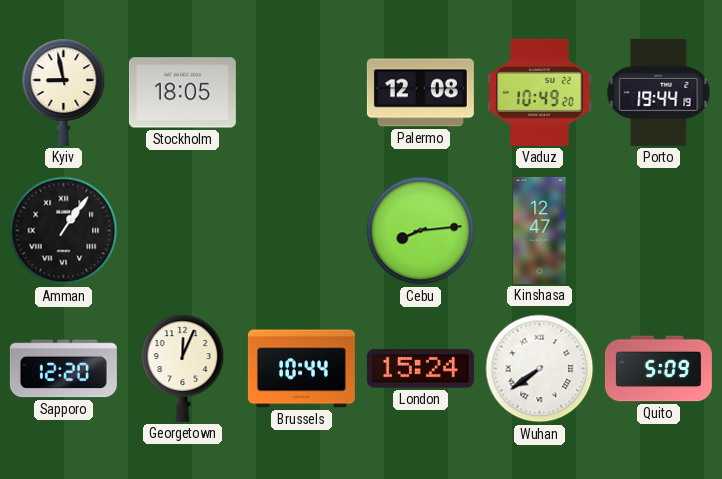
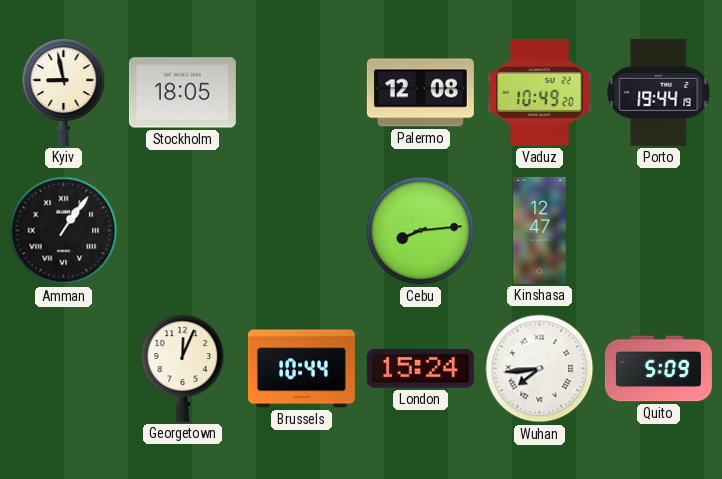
Sapporo: 12:20 -> none
Wuhan: 7:39 -> 7:44
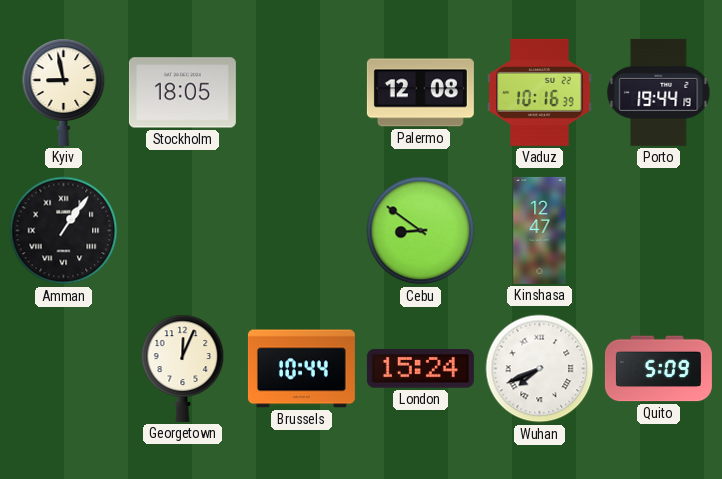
Vaduz: 10:49 -> 10:16
Cebu: 8:14 -> 8:51
Wuhan: 7:44 -> 7:41
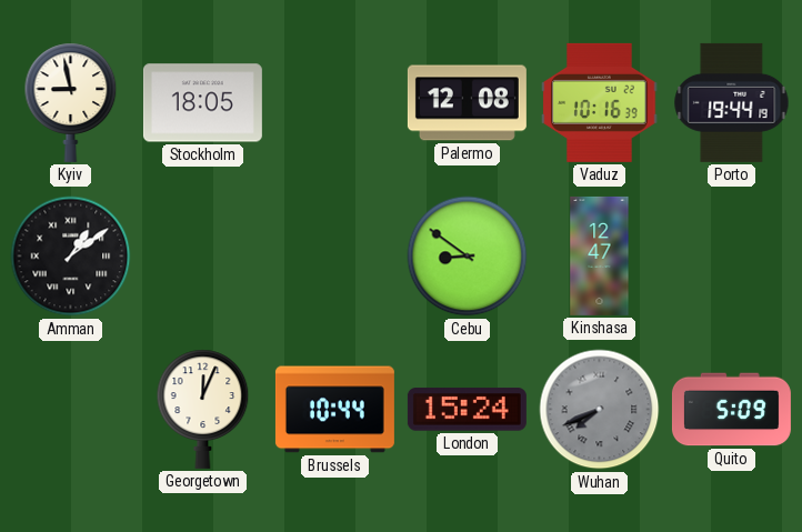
Amman: 1:06 -> 1:09
Wuhan dial: white -> grey
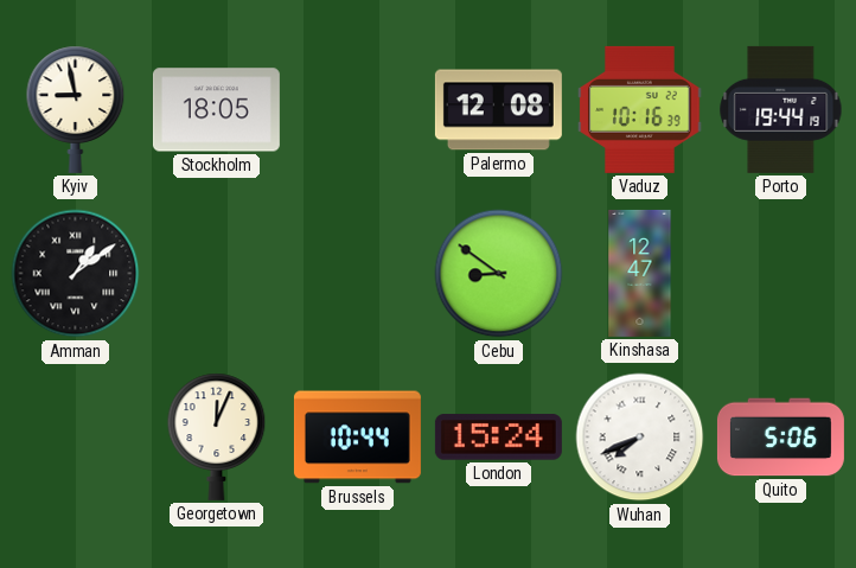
Wuhan dial: grey -> white
Quito: 5:09 -> 5:06
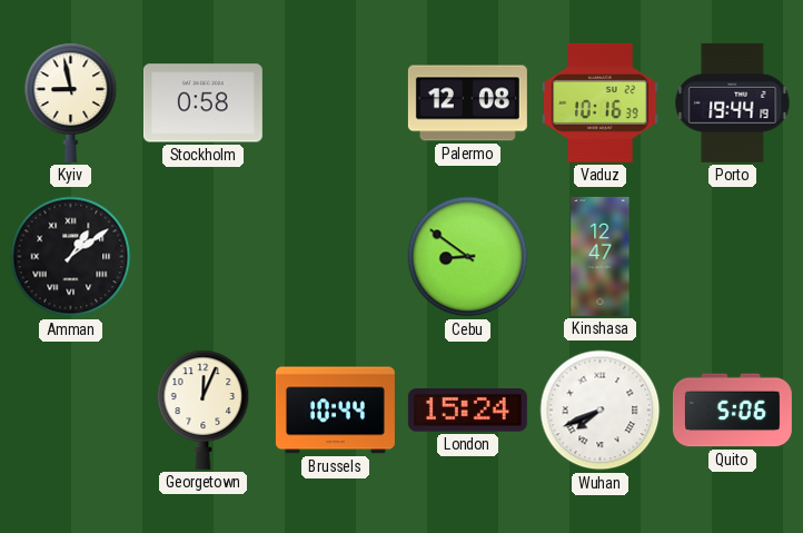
Stockholm: 18:05 -> 0:58
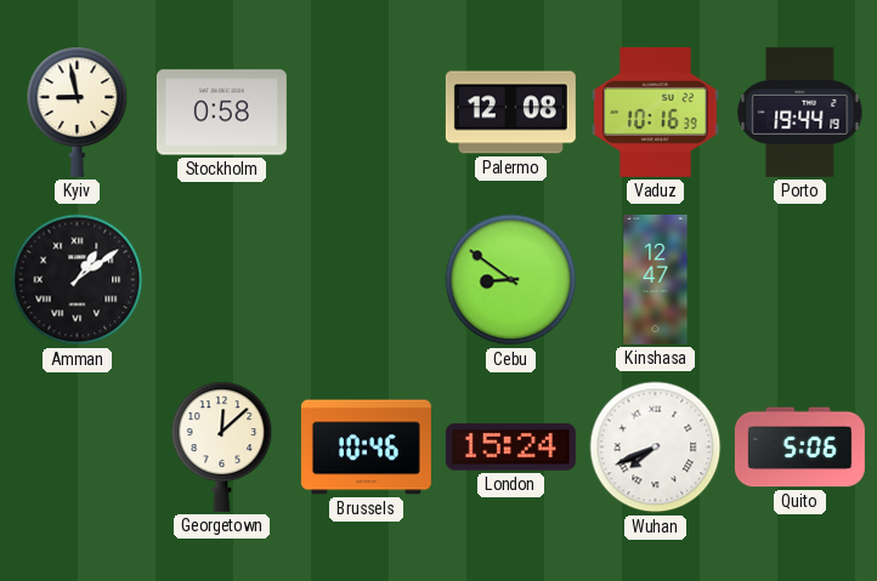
Georgetown: 12:04 -> 12:08
Brussels: 10:44 -> 10:46
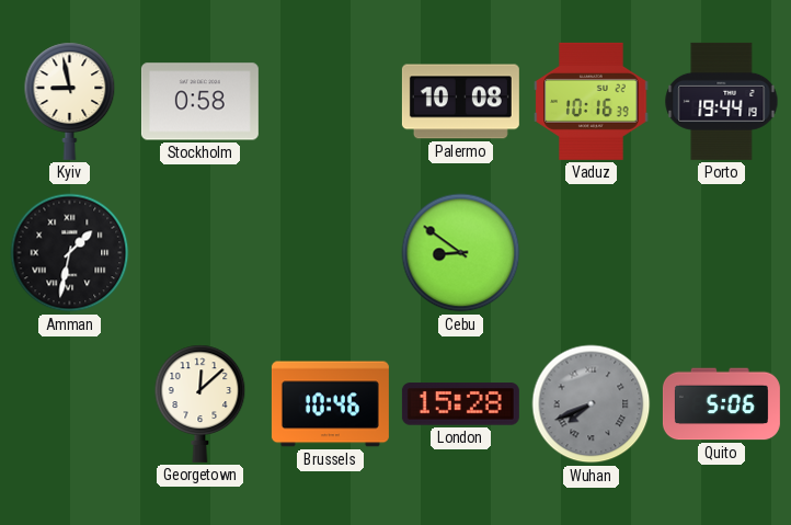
Palermo: 12:08 -> 10:08
Amman: 1:09 -> 1:32
Kinshasa: 12:47 -> none
London: 15:24 -> 15:28
Wuhan dial: white -> grey
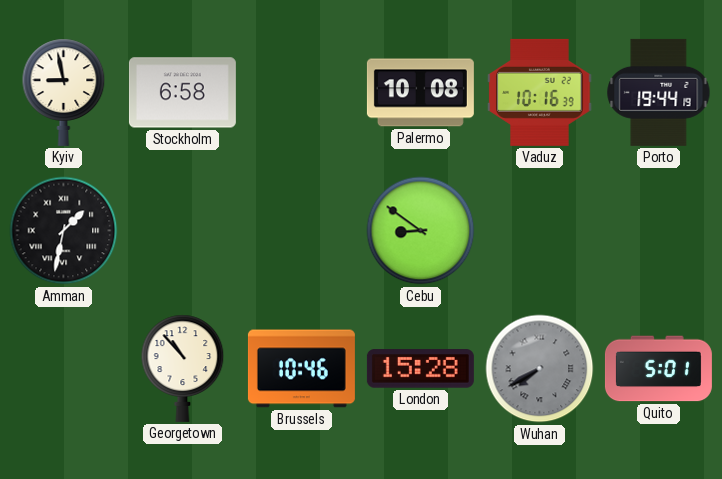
Stockholm: 0:58 -> 6:58
Georgetown: 12:08 -> 10:53
Wuhan: 7:41 -> 7:40
Quito: 5:06 -> 5:01
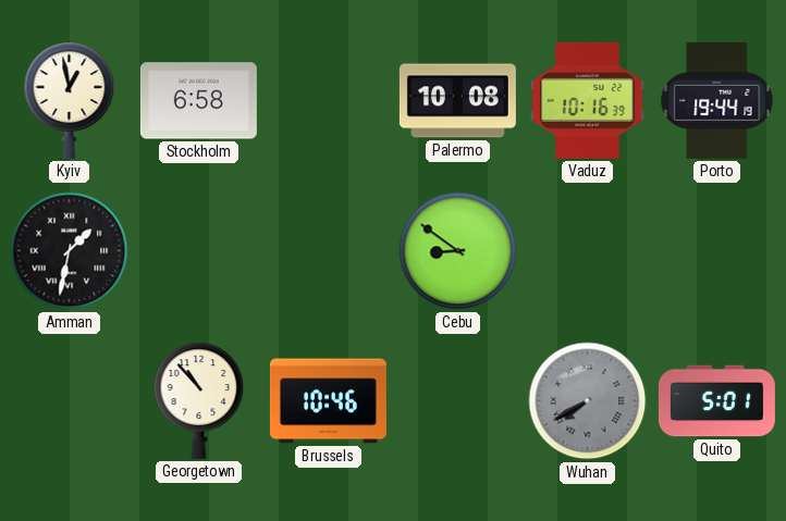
Kyiv: 8:58 -> 12:58
London: 15:28 -> none
